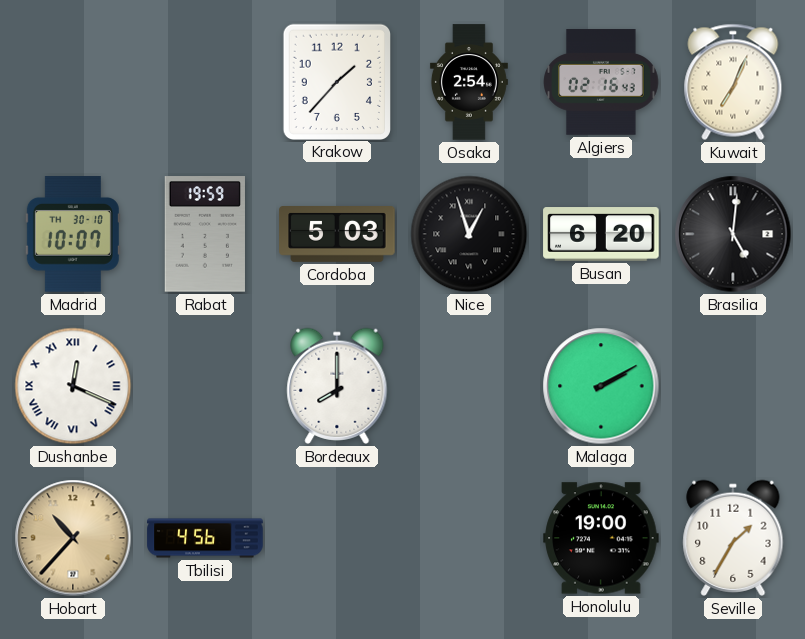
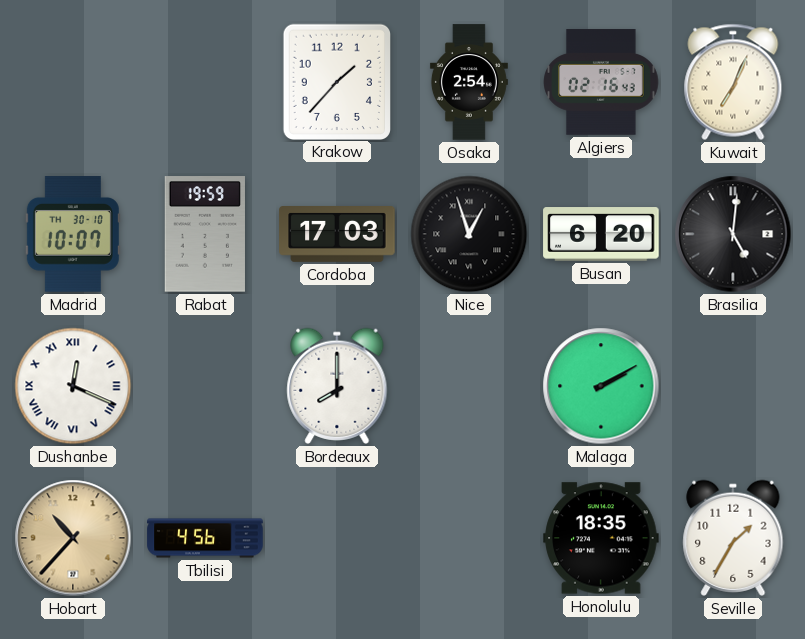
Cordoba: 5:03 -> 17:03
Honolulu: 19:00 -> 18:35
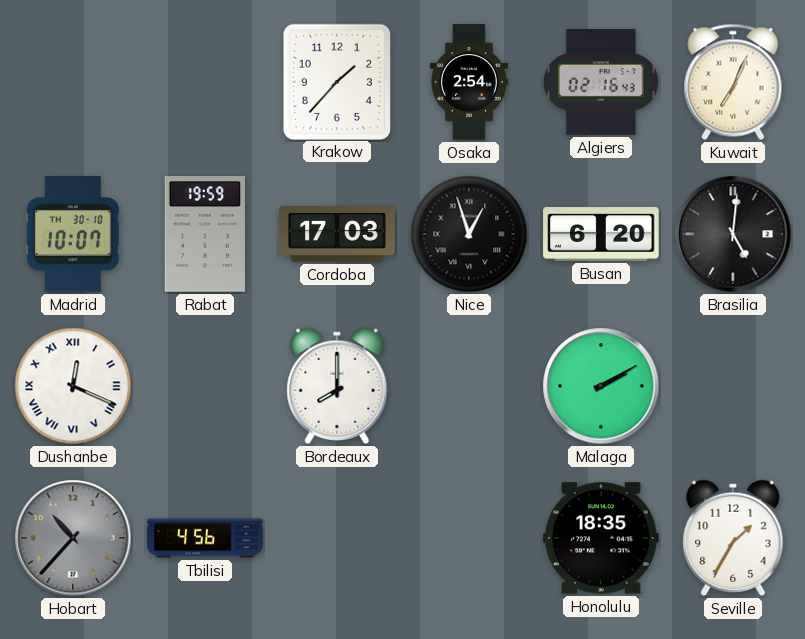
Hobart dial: champagne -> grey
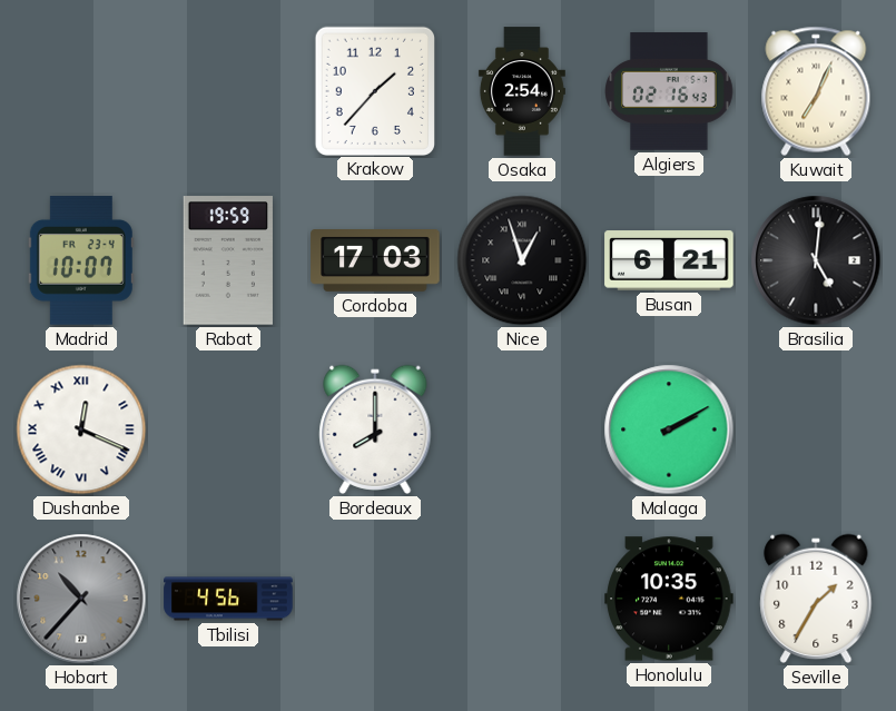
Madrid date: TH 30-10 -> FR 23-4
Busan: 6:20 -> 6:21
Honolulu: 18:35 -> 10:35
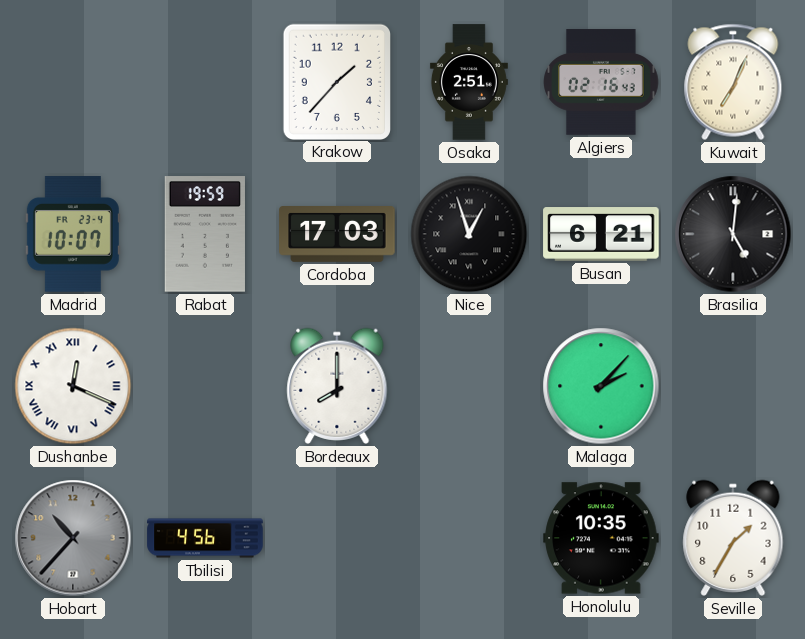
Osaka: 2:54 -> 2:51
Malaga: 2:10 -> 2:07
